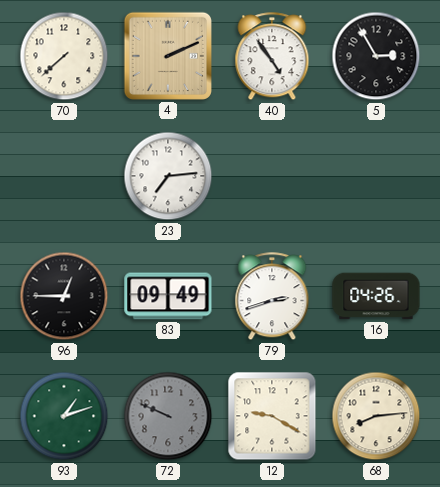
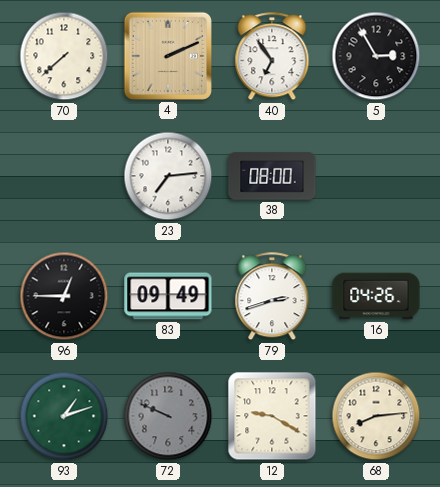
40: 4:54 -> 6:54
38: none -> 08:00
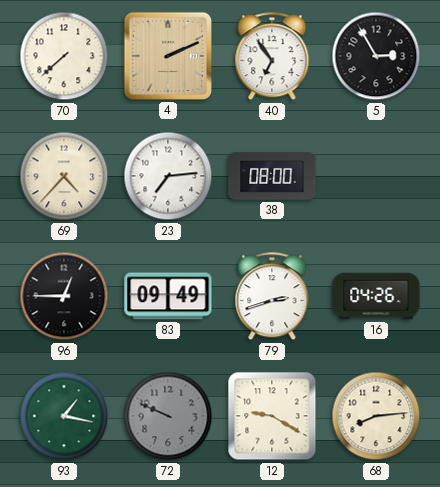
69: none -> 4:37
93: 1:12 -> 1:17
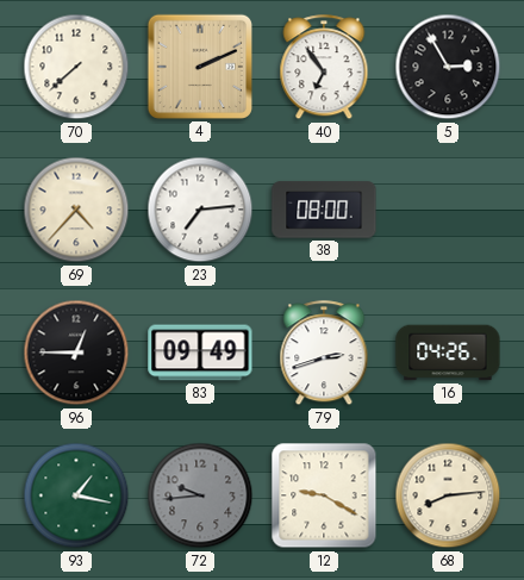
72: 9:49 -> 9:44
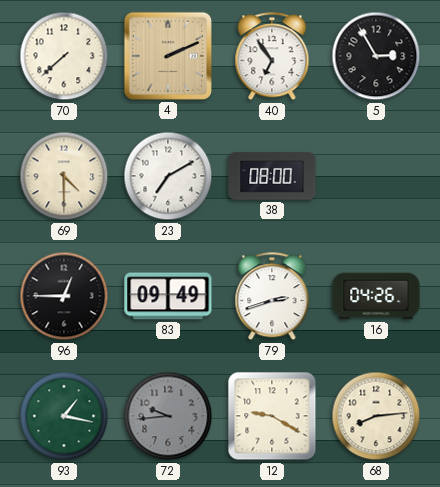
69: 4:37 -> 4:30
23: 7:14 -> 7:10
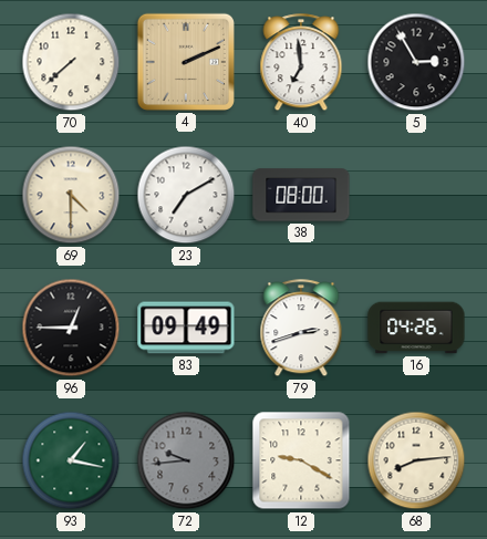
40: 6:54 -> 6:59
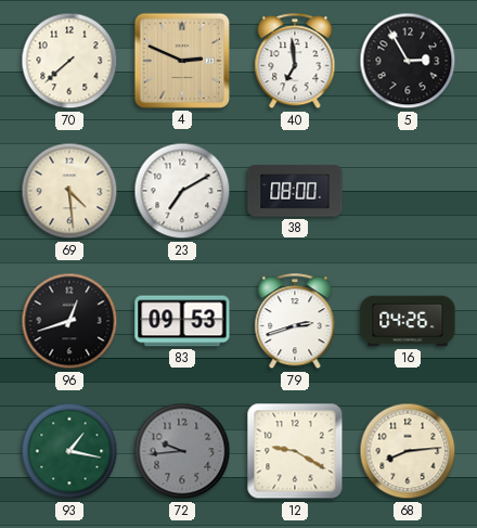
4: 2:11 -> 2:49
69: 4:30 -> 4:29
96: 12:45 -> 12:42
83: 09:49 -> 09:53
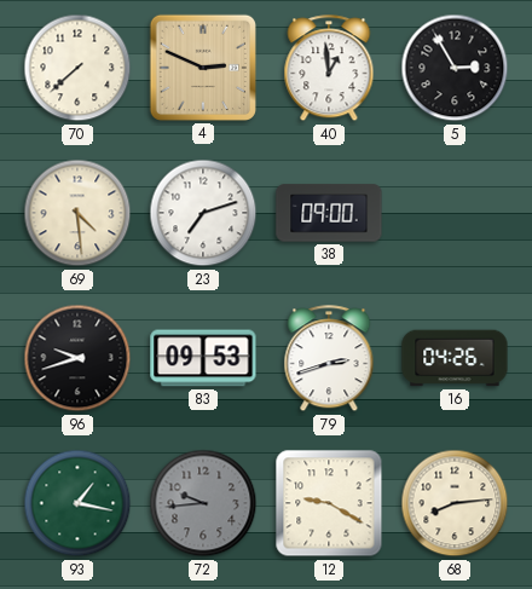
40: 6:59 -> 12:59
23: 7:10 -> 7:12
38: 08:00 -> 09:00
96: 12:42 -> 9:42
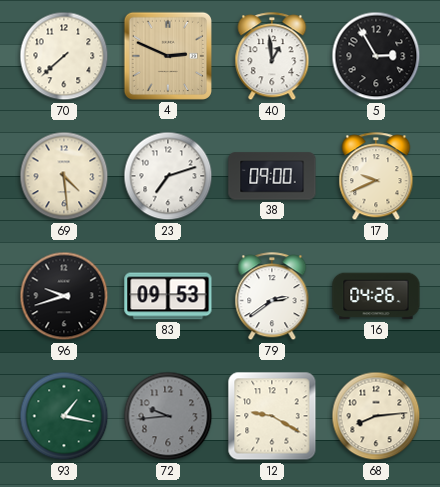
17: none -> 9:41
79: 2:42 -> 2:39
